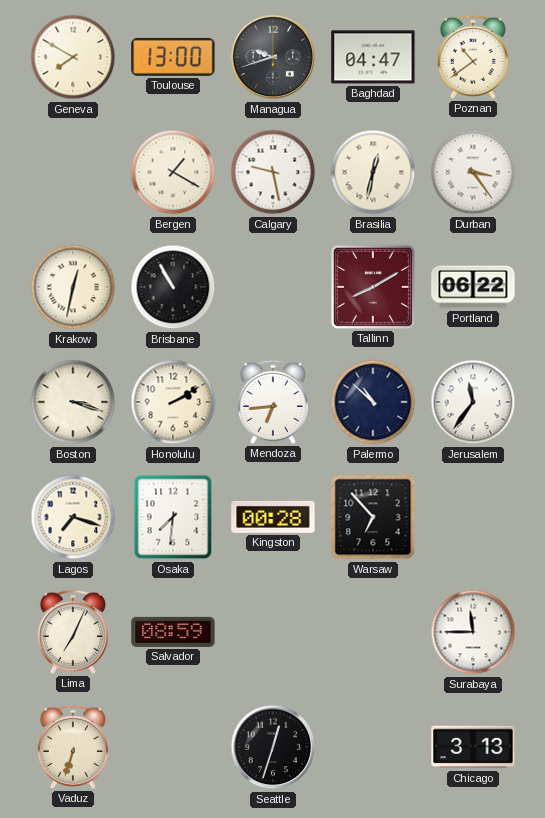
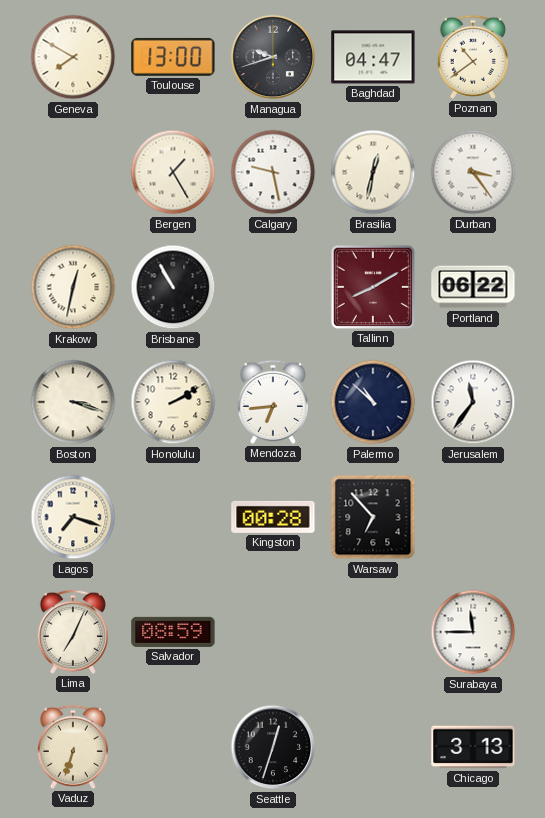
Bergen: 1:20 -> 1:25
Osaka: 7:31 -> none
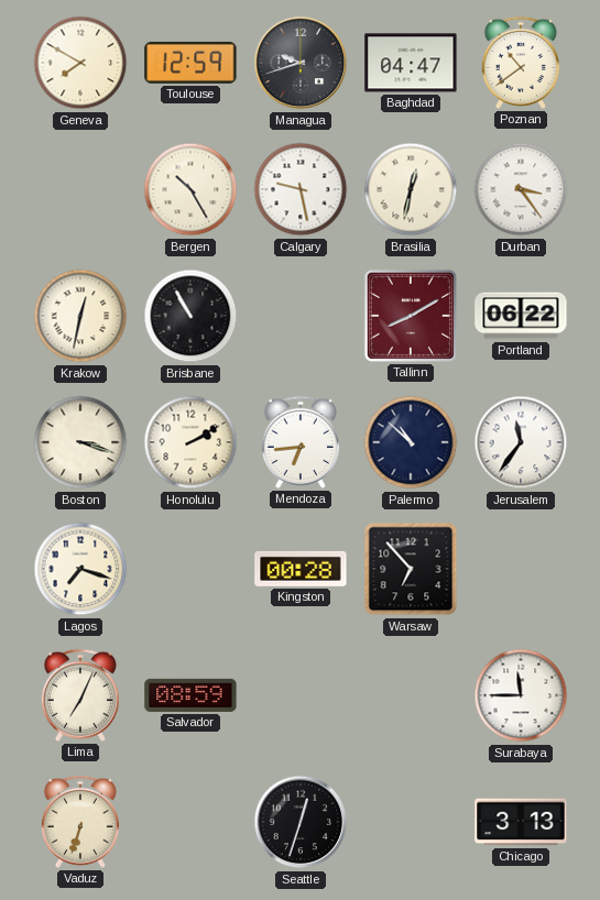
Toulouse: 13:00 -> 12:59
Bergen: 1:25 -> 10:25
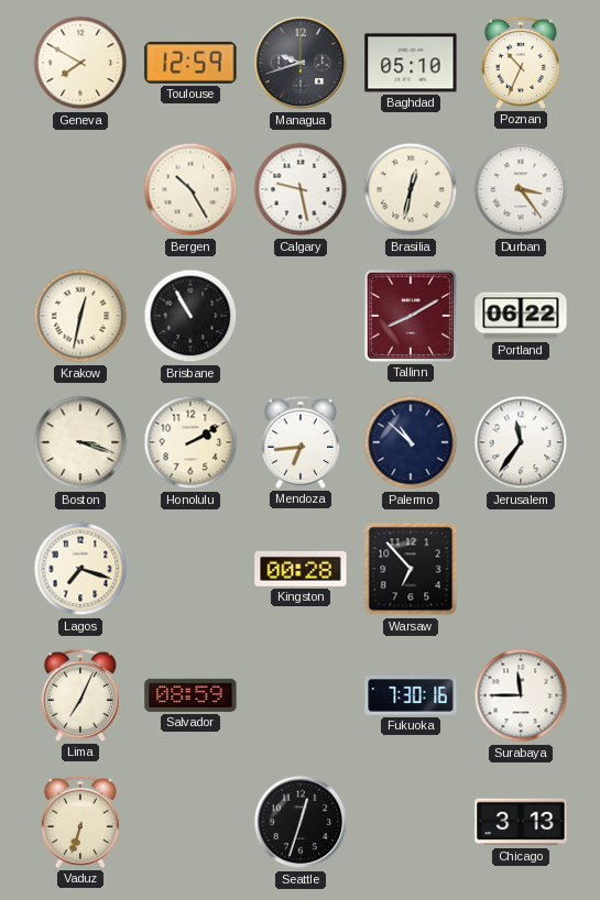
Baghdad: 04:47 -> 05:10
Poznan: 10:39 -> 10:34
Fukuoka: none -> 7:30
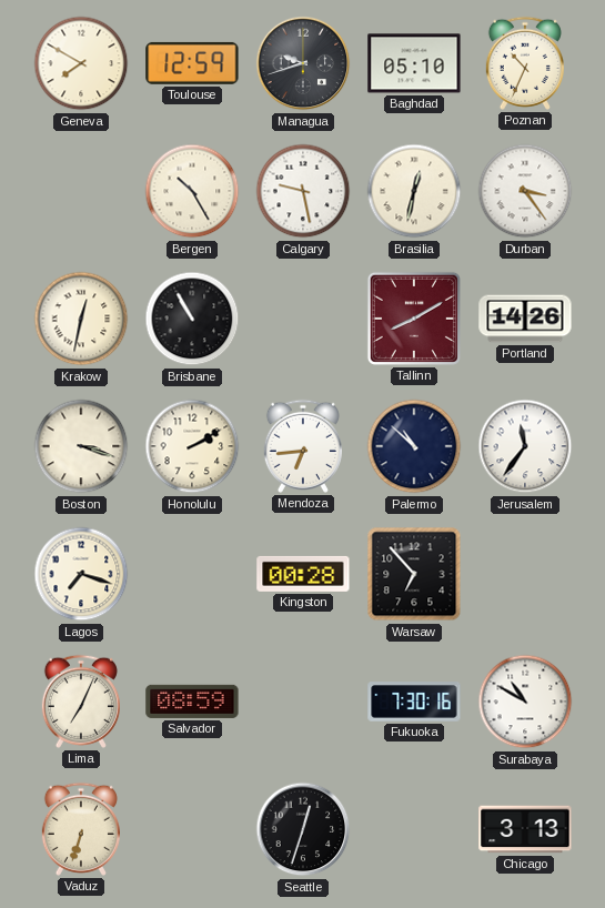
Portland: 06:22 -> 14:26
Surabaya: 11:45 -> 10:50
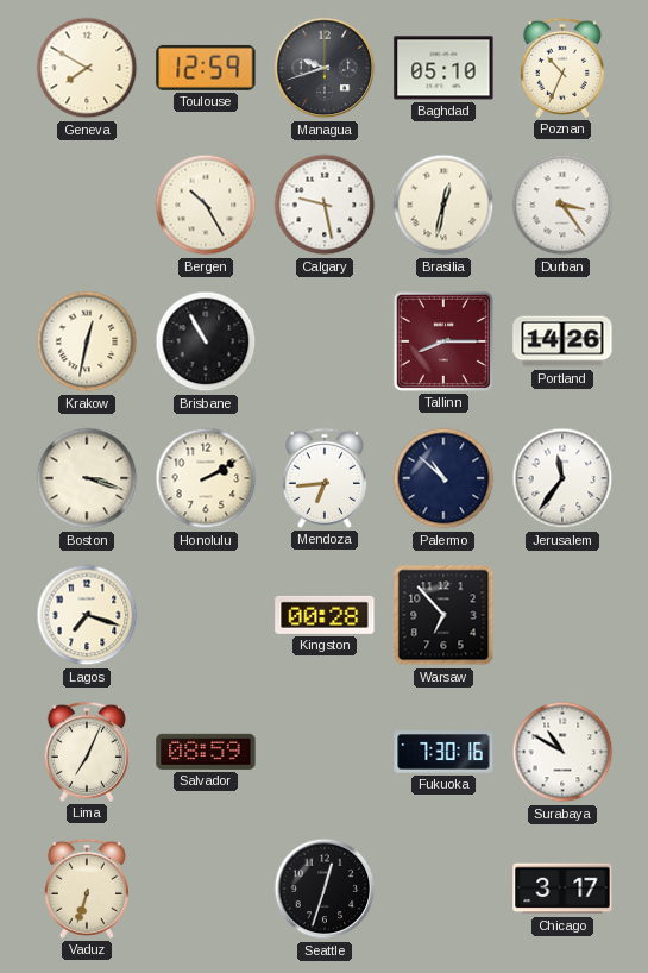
Tallinn: 8:10 -> 8:15
Chicago: 3:13 -> 3:17
